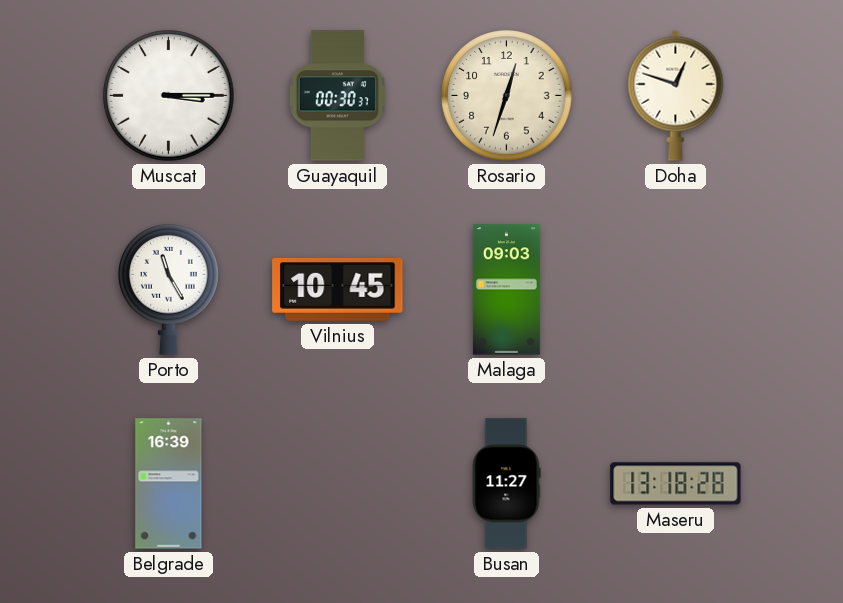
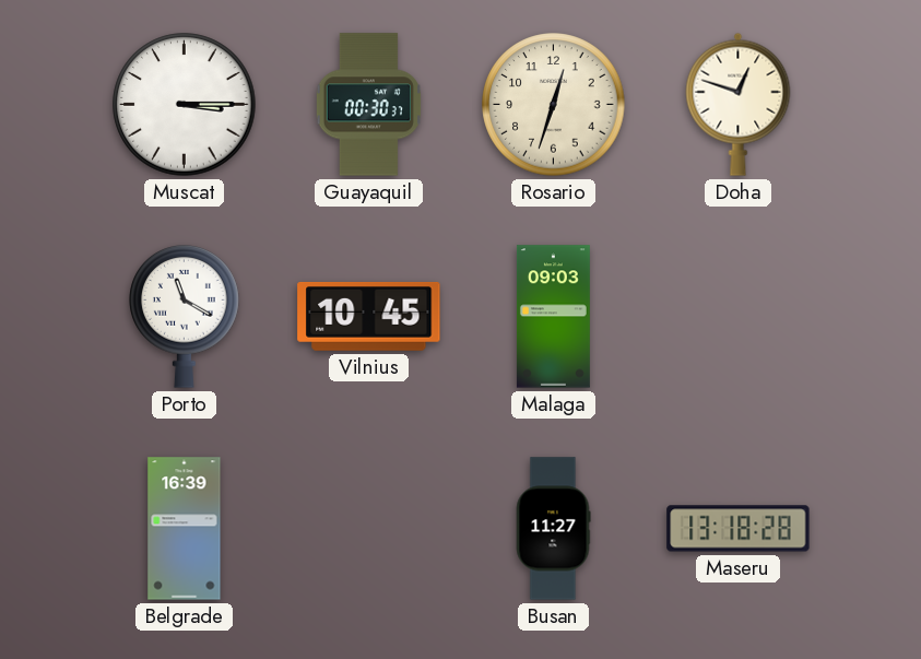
Porto: 11:25 -> 11:20
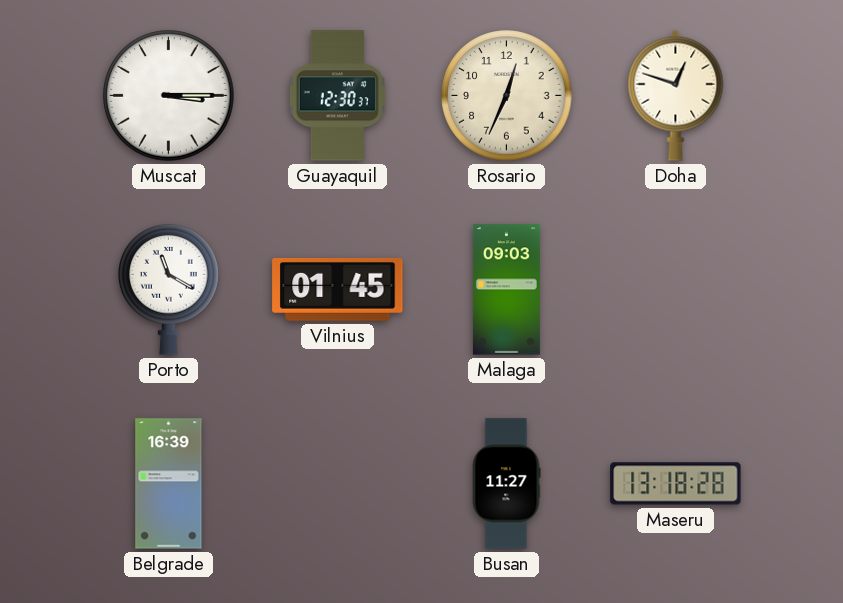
Guayaquil: 00:30 -> 12:30
Rosario: 12:33 -> 12:34
Vilnius: 10:45 -> 01:45
